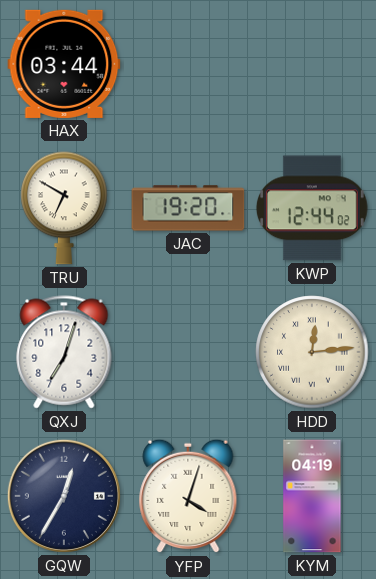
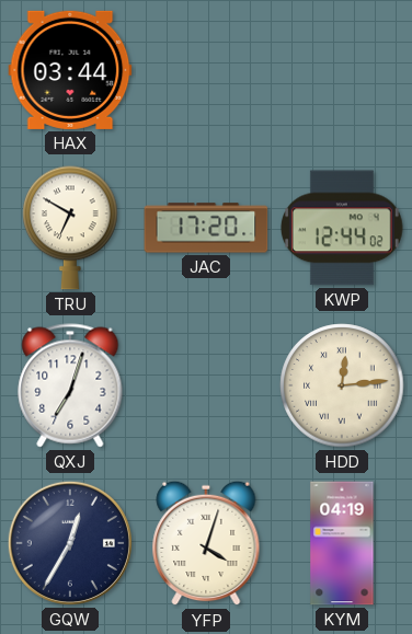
JAC: 19:20 -> 17:20
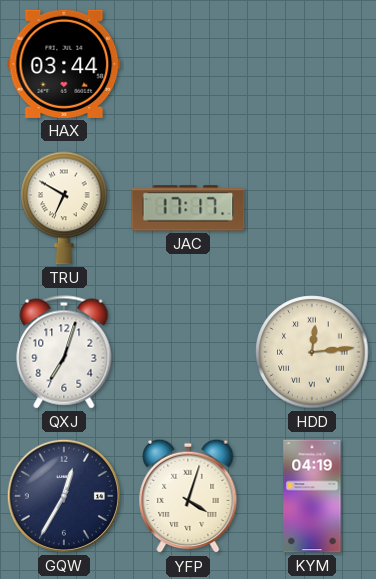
JAC: 17:20 -> 17:17
KWP: 12:44 -> none
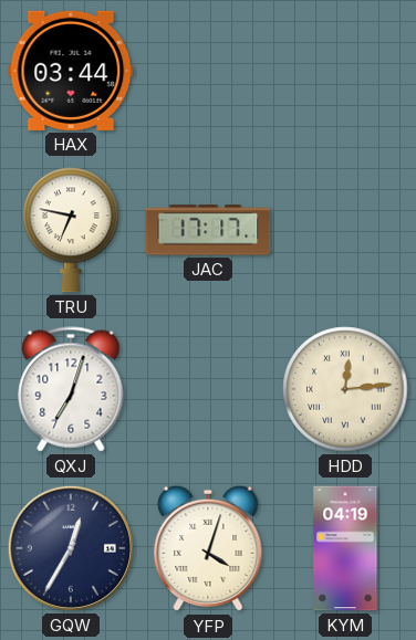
TRU: 6:50 -> 6:47
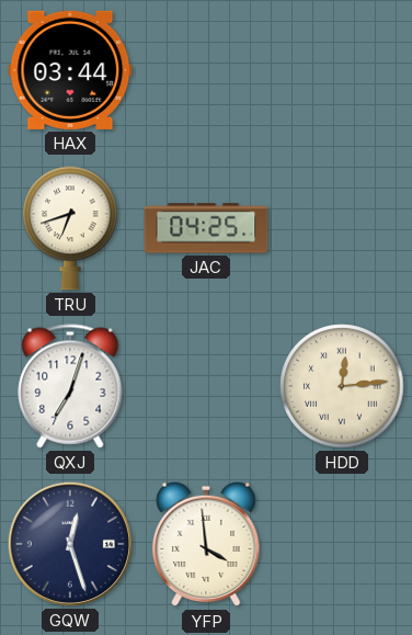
TRU: 6:47 -> 6:42
JAC: 17:17 -> 04:25
GQW: 12:35 -> 12:27
YFP: 4:03 -> 3:59
KYM: 04:19 -> none
